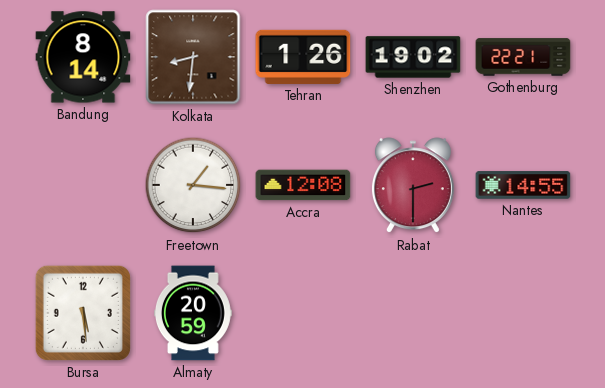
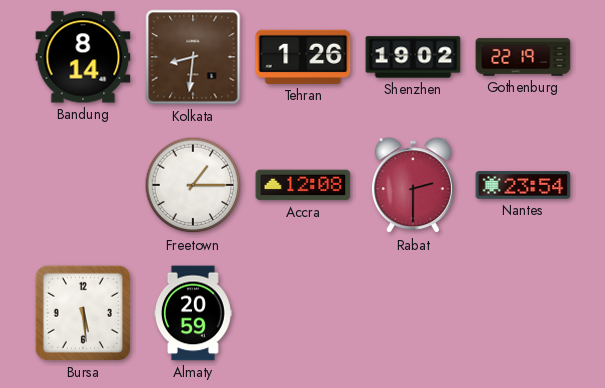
Gothenburg: 22:21 -> 22:19
Freetown: 1:16 -> 1:15
Nantes: 14:55 -> 23:54
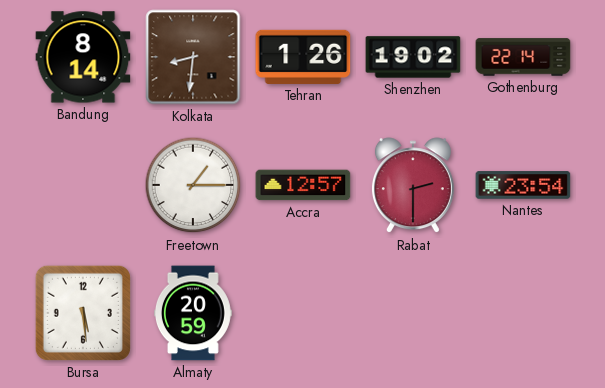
Gothenburg: 22:19 -> 22:14
Accra: 12:08 -> 12:57
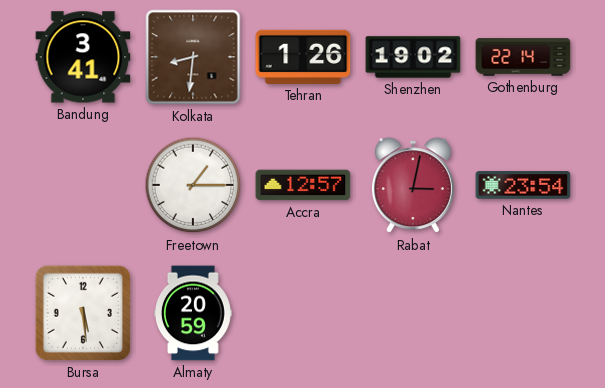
Bandung: 8:14 -> 3:41
Rabat: 2:30 -> 3:02
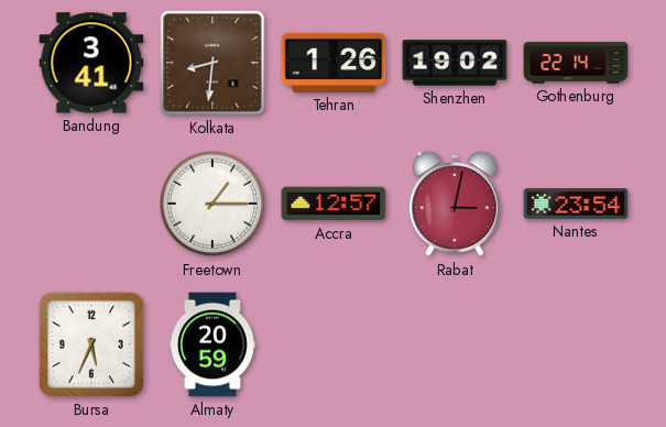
Bursa: 5:29 -> 5:34
